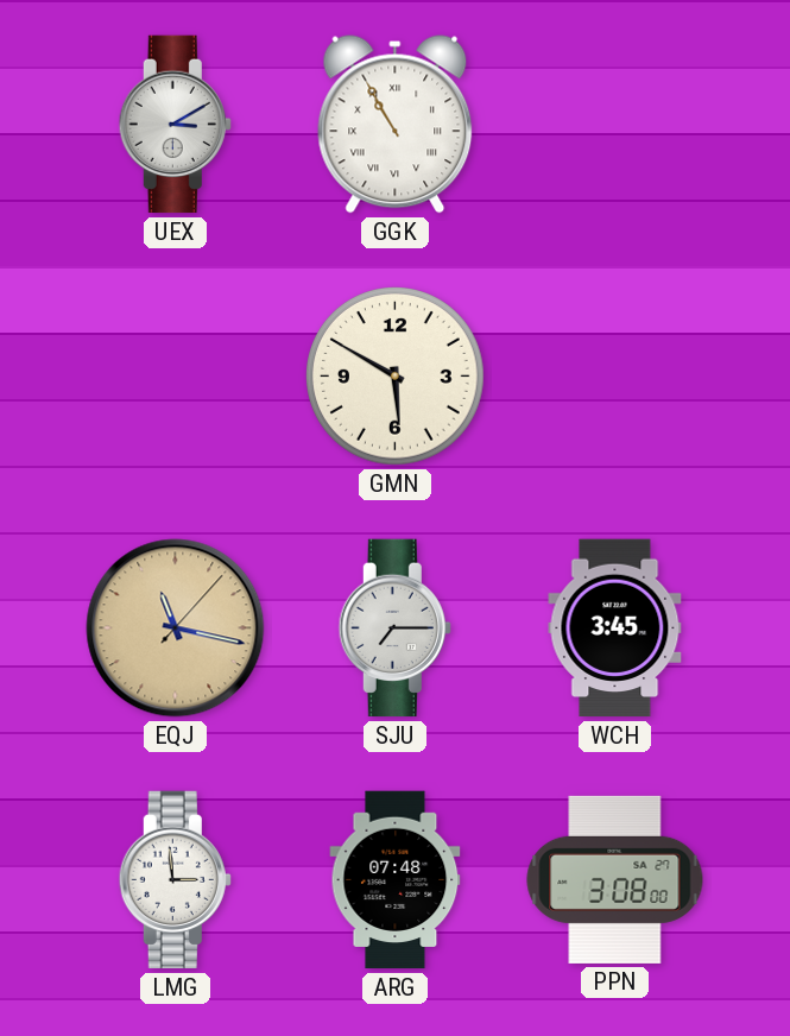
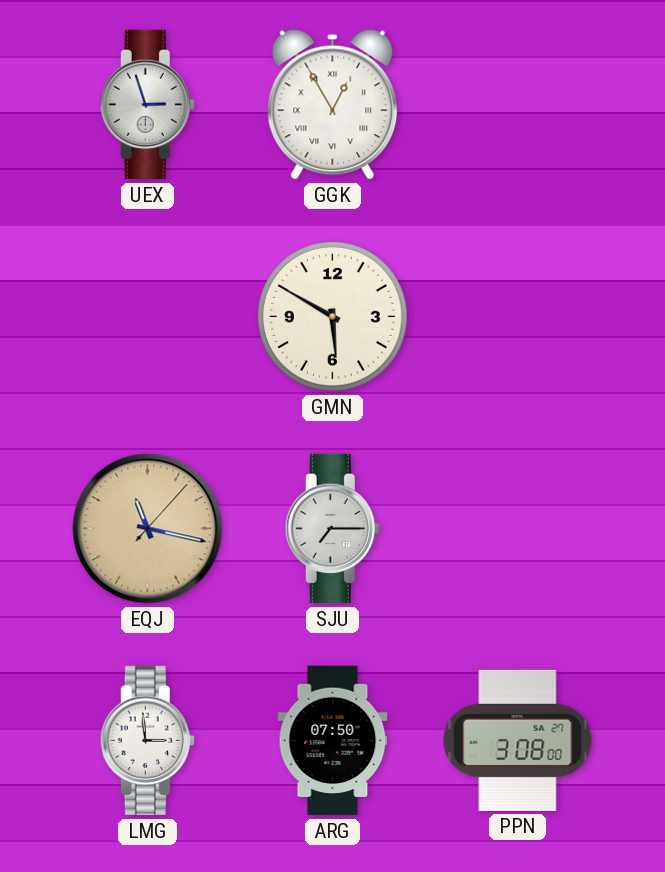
UEX: 3:10 -> 2:57
GGK: 10:55 -> 12:55
WCH: 3:45 -> none
ARG: 07:48 -> 07:50
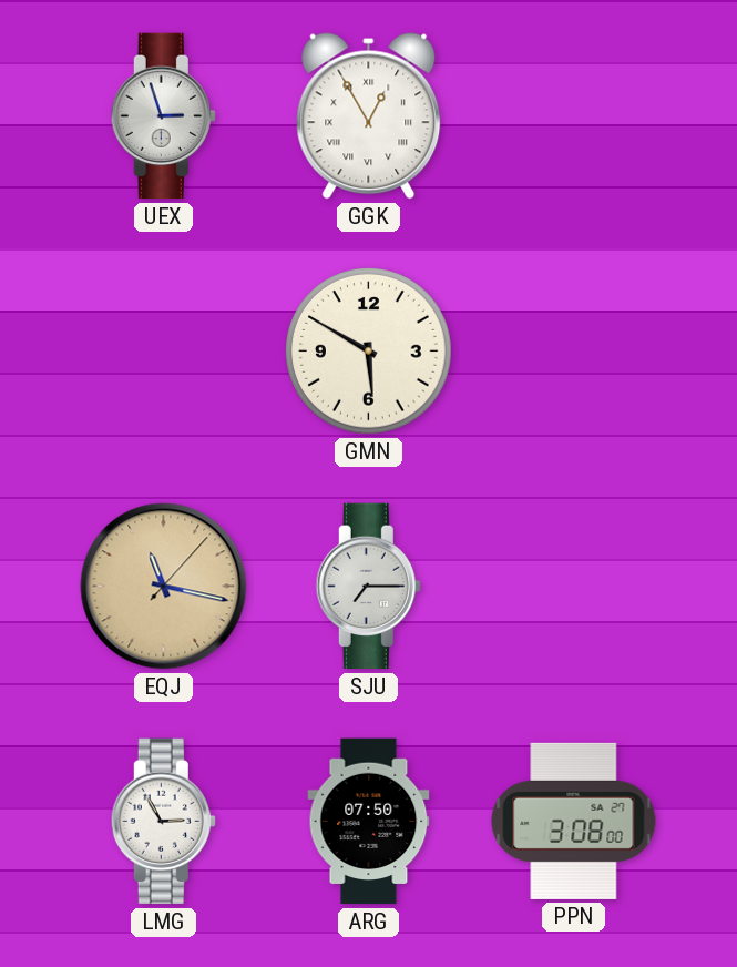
LMG: 2:59 -> 2:55
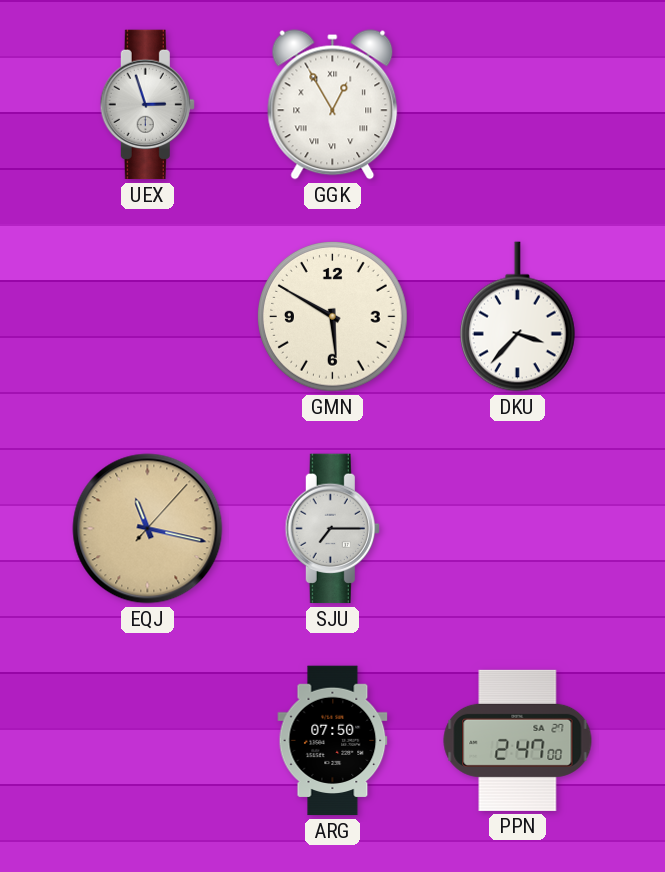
DKU: none -> 3:37
LMG: 2:55 -> none
PPN: 3:08 -> 2:47
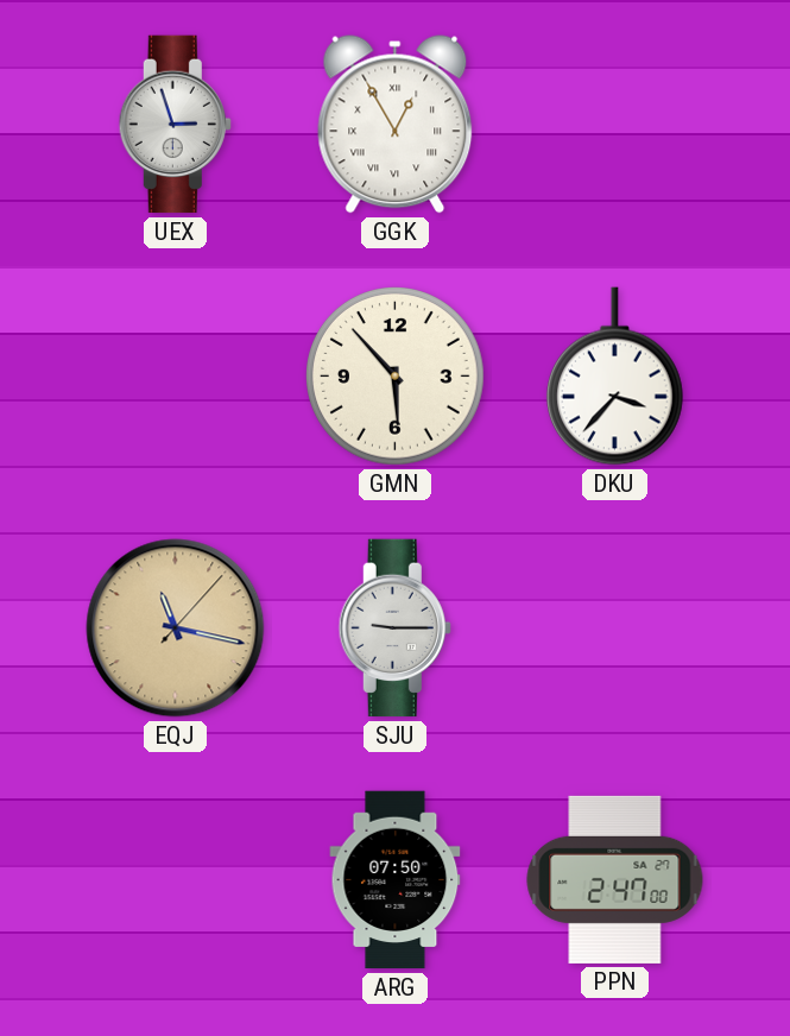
GMN: 5:50 -> 5:53
SJU: 7:15 -> 9:15
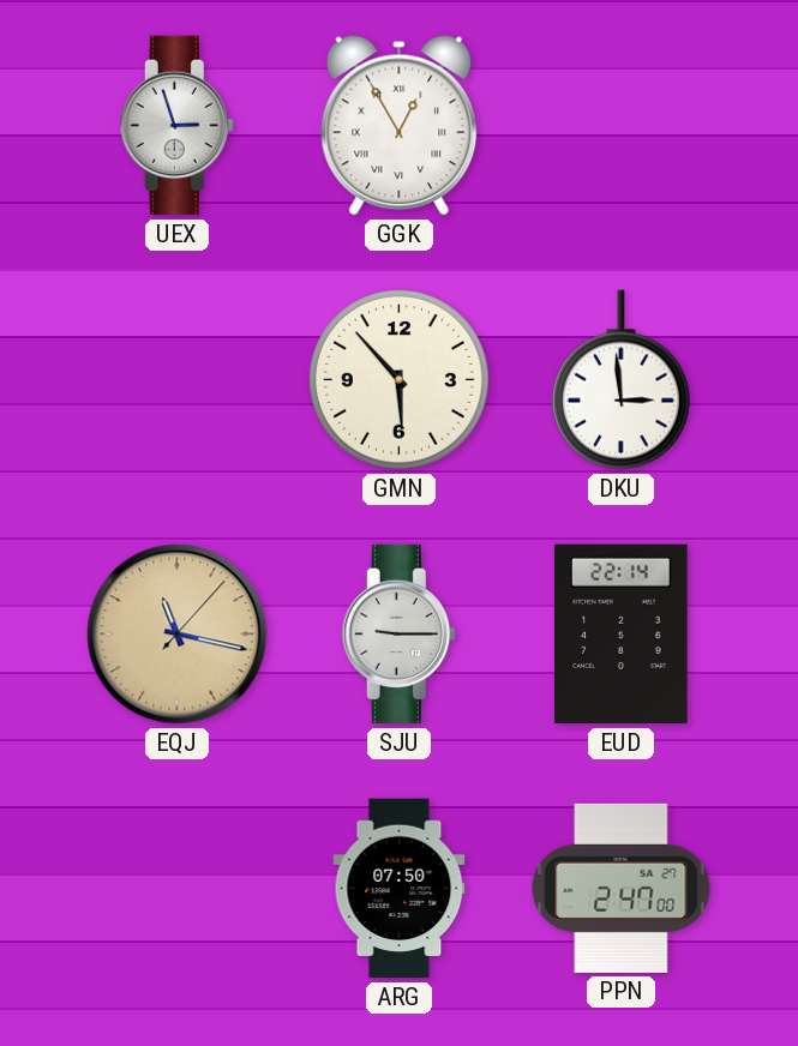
DKU: 3:37 -> 2:59
EUD: none -> 22:14
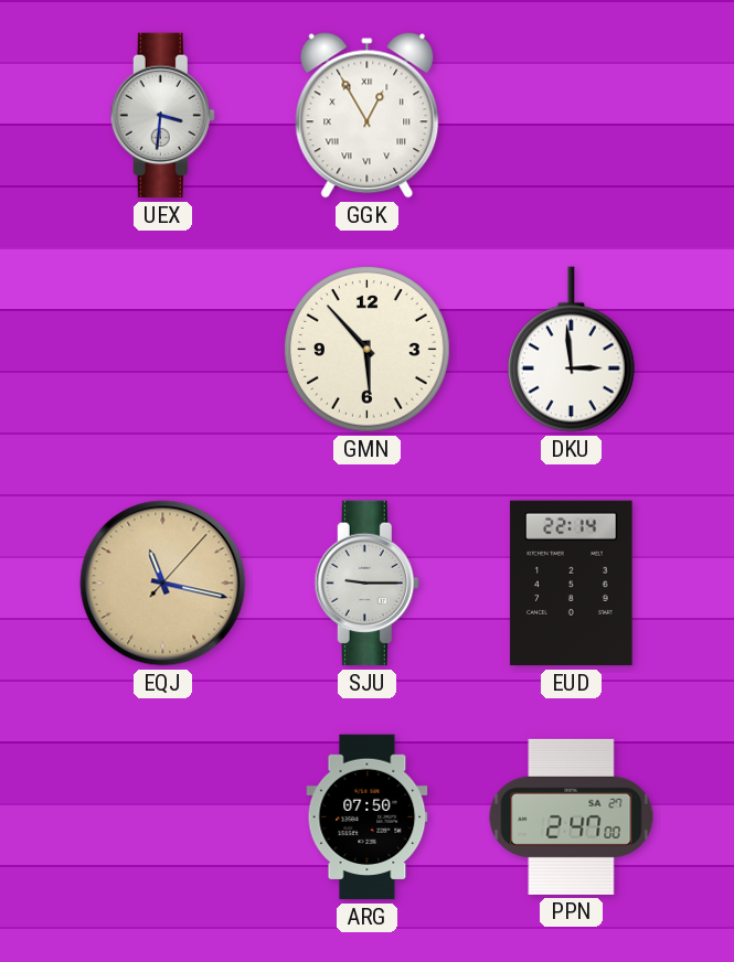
UEX: 2:57 -> 3:31
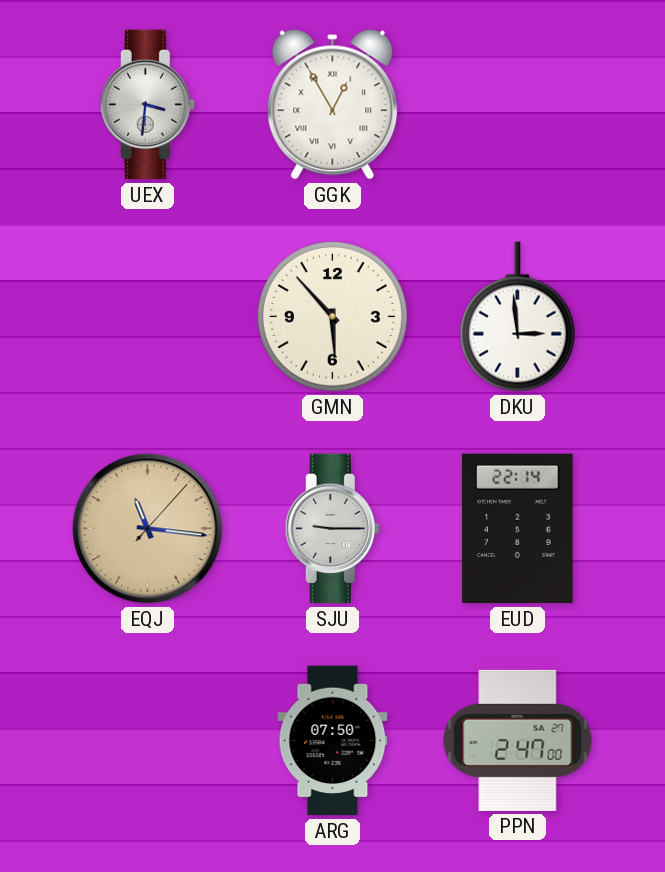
EQJ: 11:17 -> 11:16
